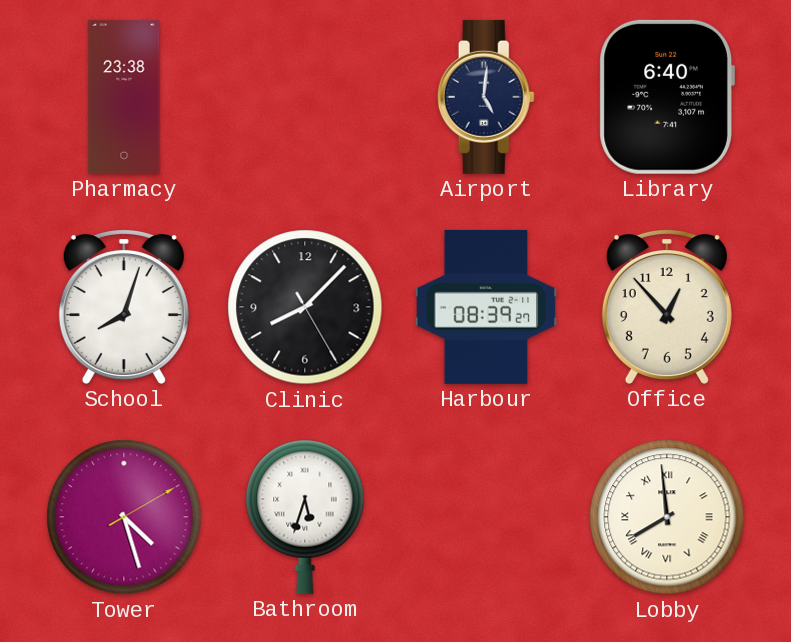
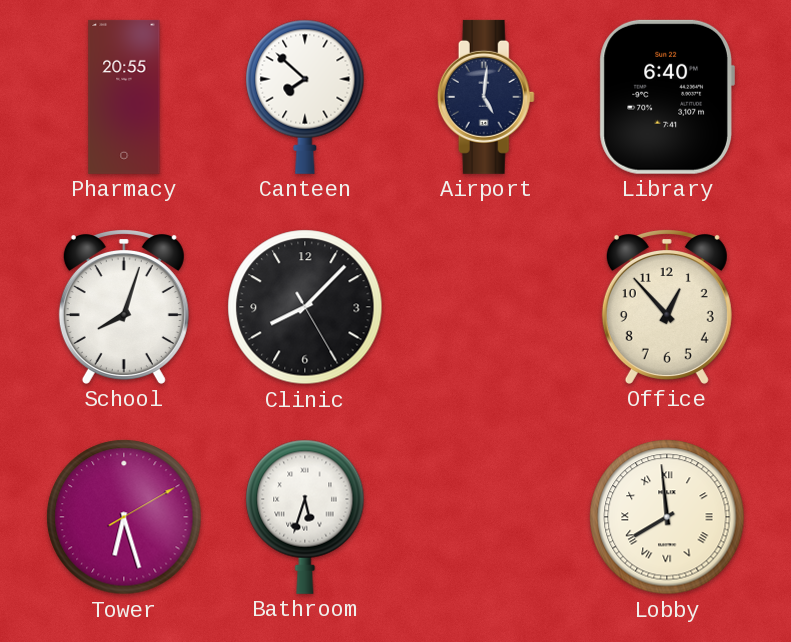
Pharmacy: 23:38 -> 20:55
Canteen: none -> 7:52
Harbour: 08:39 -> none
Tower: 4:27 -> 6:27
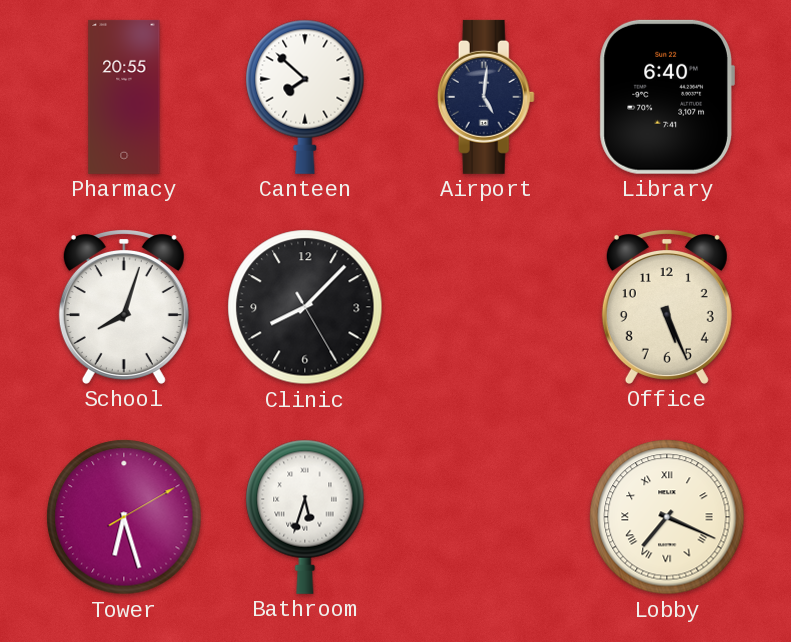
Office: 12:53 -> 5:26
Lobby: 7:59 -> 7:19
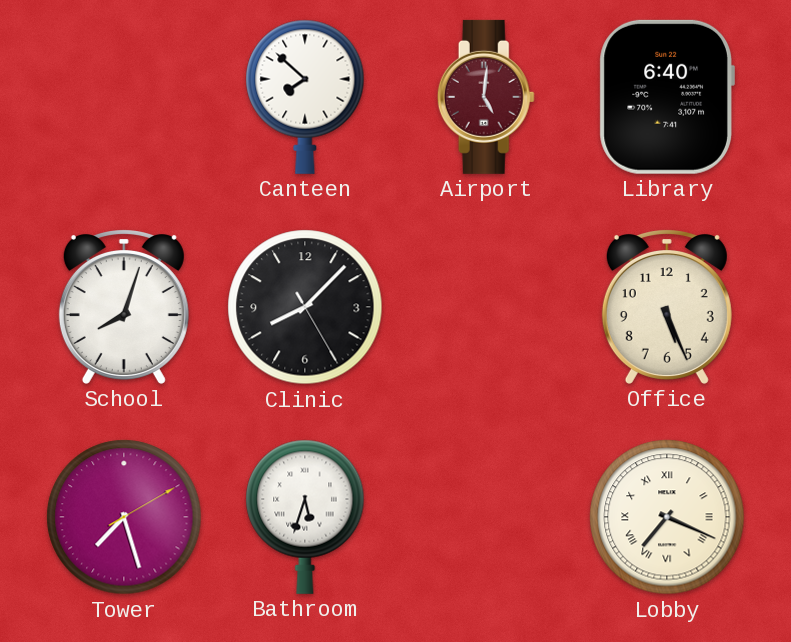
Pharmacy: 20:55 -> none
Airport dial: navy -> burgundy
Tower: 6:27 -> 7:27
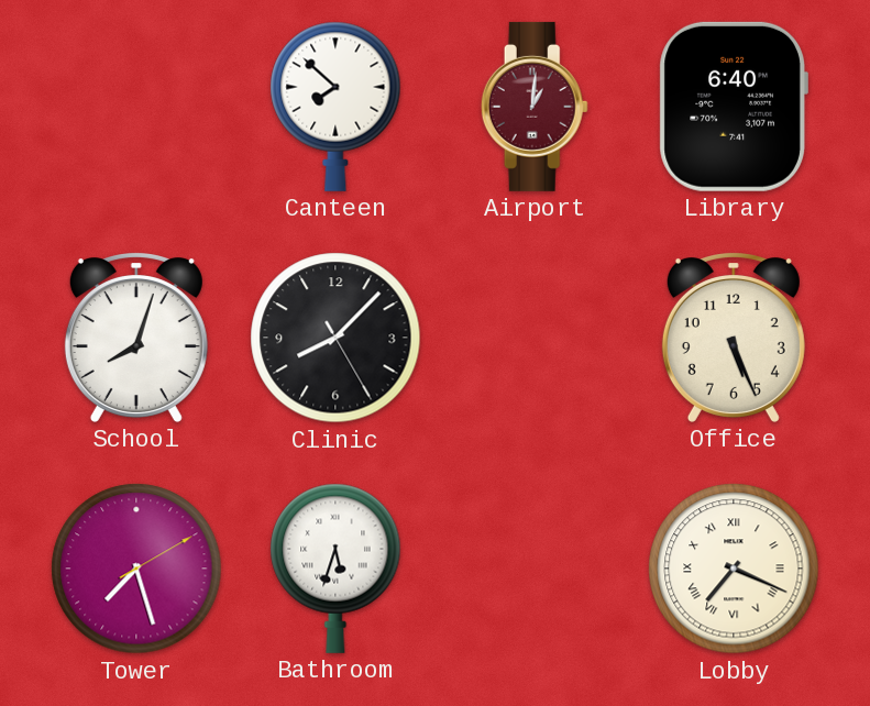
Airport: 5:01 -> 1:01
